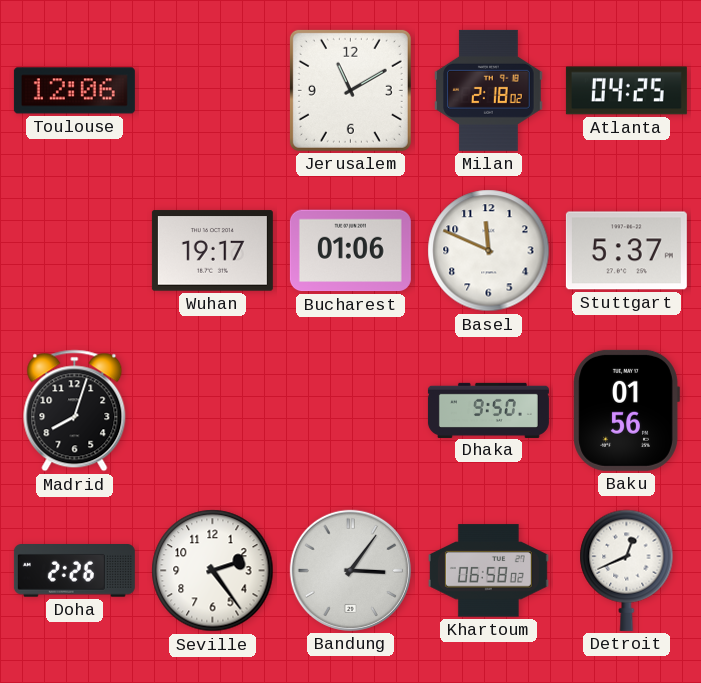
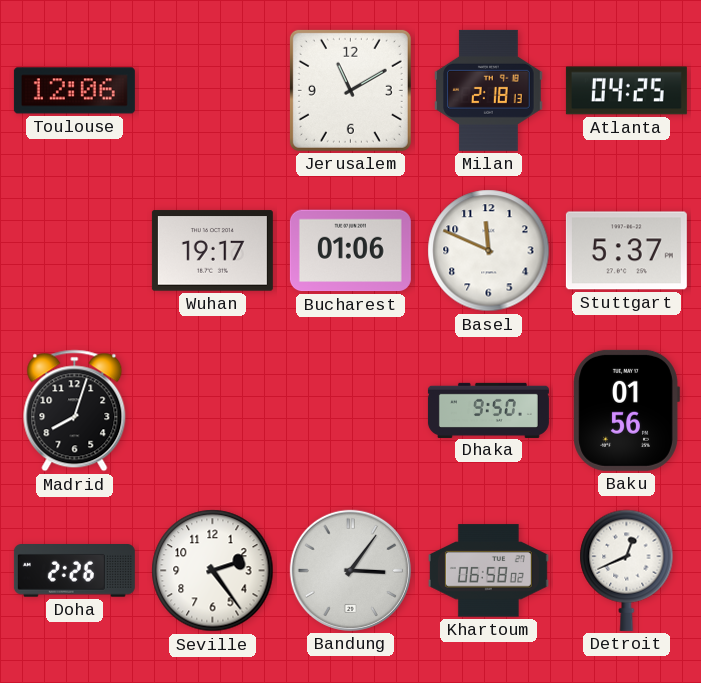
Milan: 2:18:02 -> 2:18:13
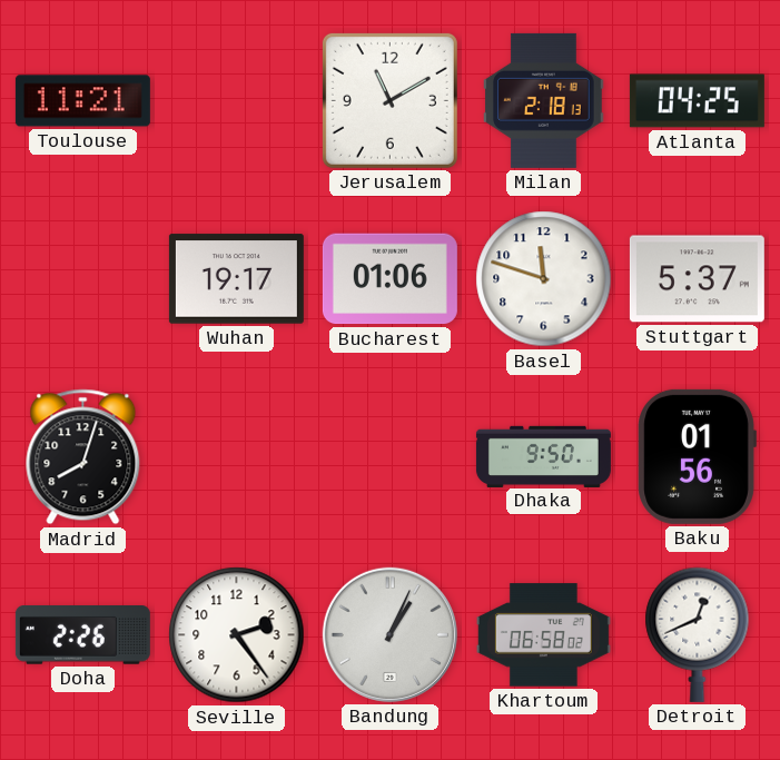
Toulouse: 12:06 -> 11:21
Basel: 11:49 -> 11:48
Bandung: 3:06 -> 1:04
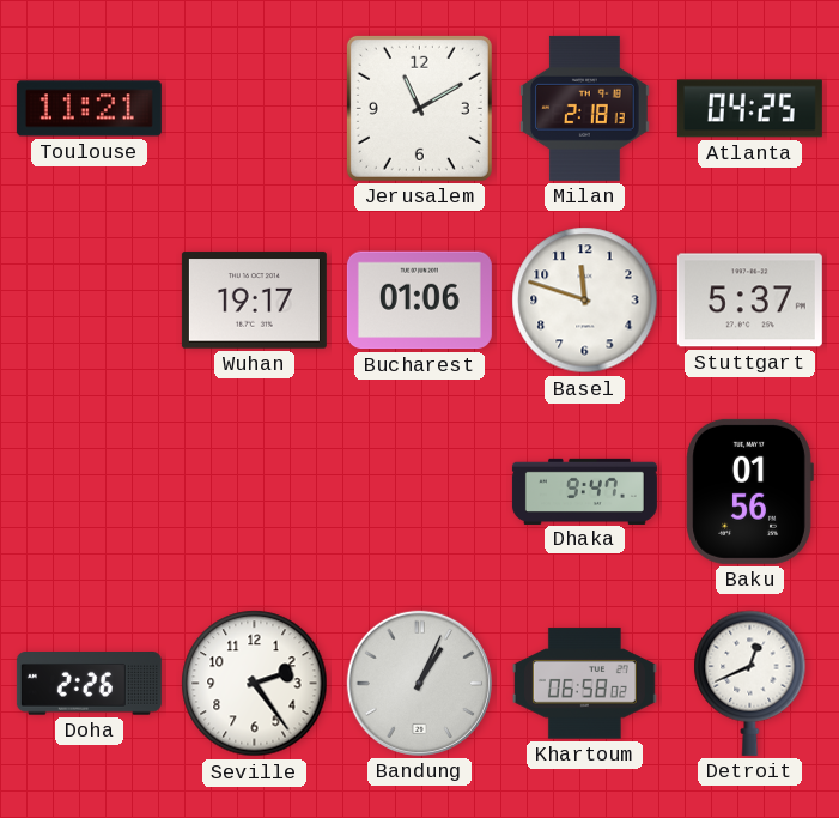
Madrid: 8:03 -> none
Dhaka: 9:50 -> 9:47
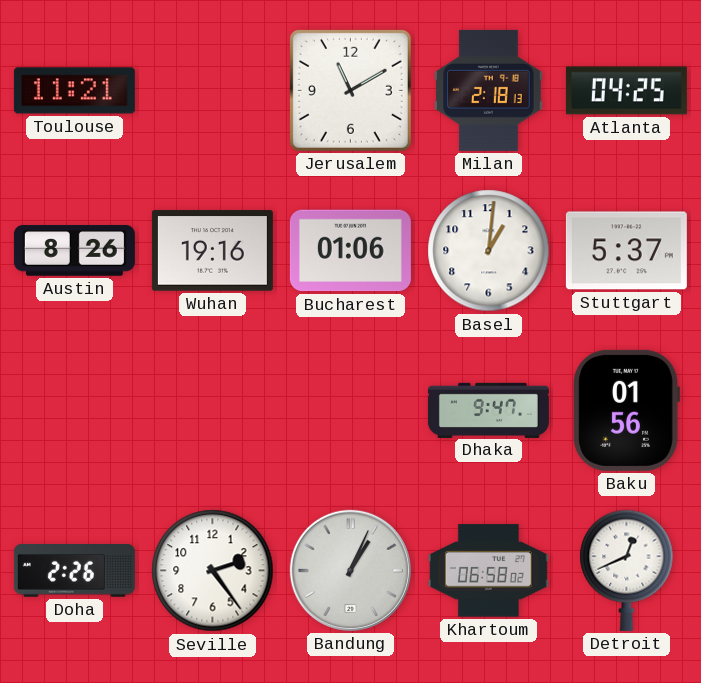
Austin: none -> 8:26
Wuhan: 19:17 -> 19:16
Basel: 11:48 -> 1:01
